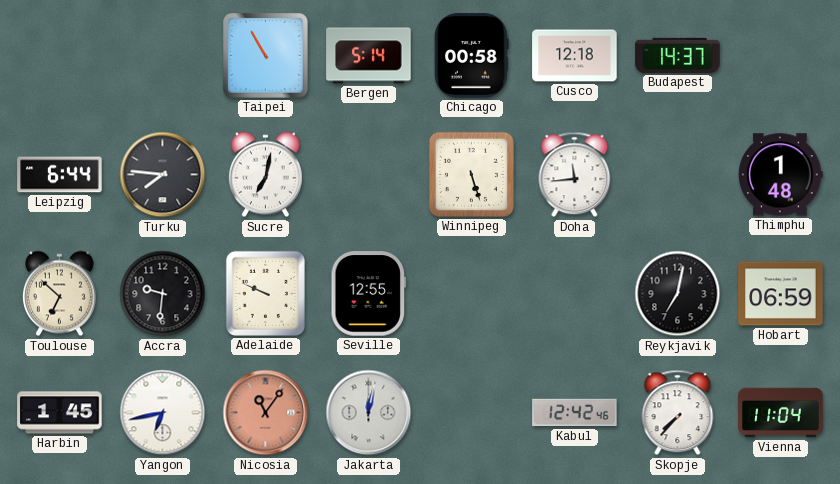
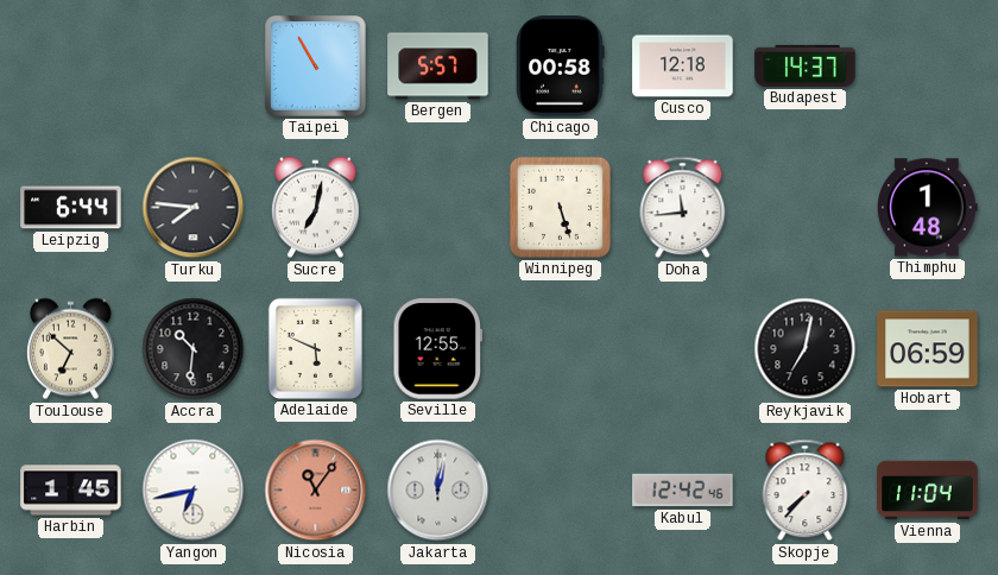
Bergen: 5:14 -> 5:57
Accra: 9:31 -> 10:31
Adelaide: 9:49 -> 5:49
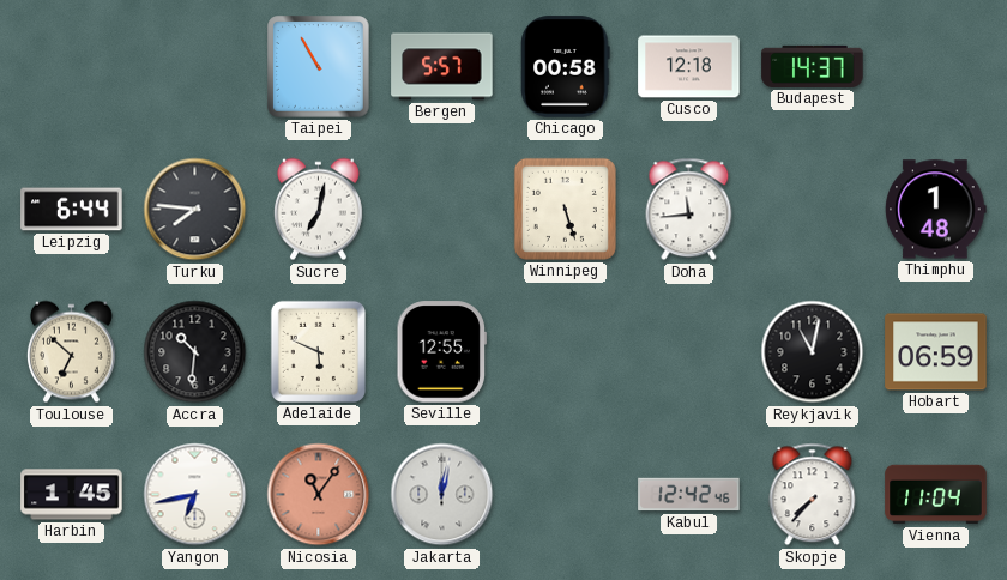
Reykjavik: 7:02 -> 11:02
